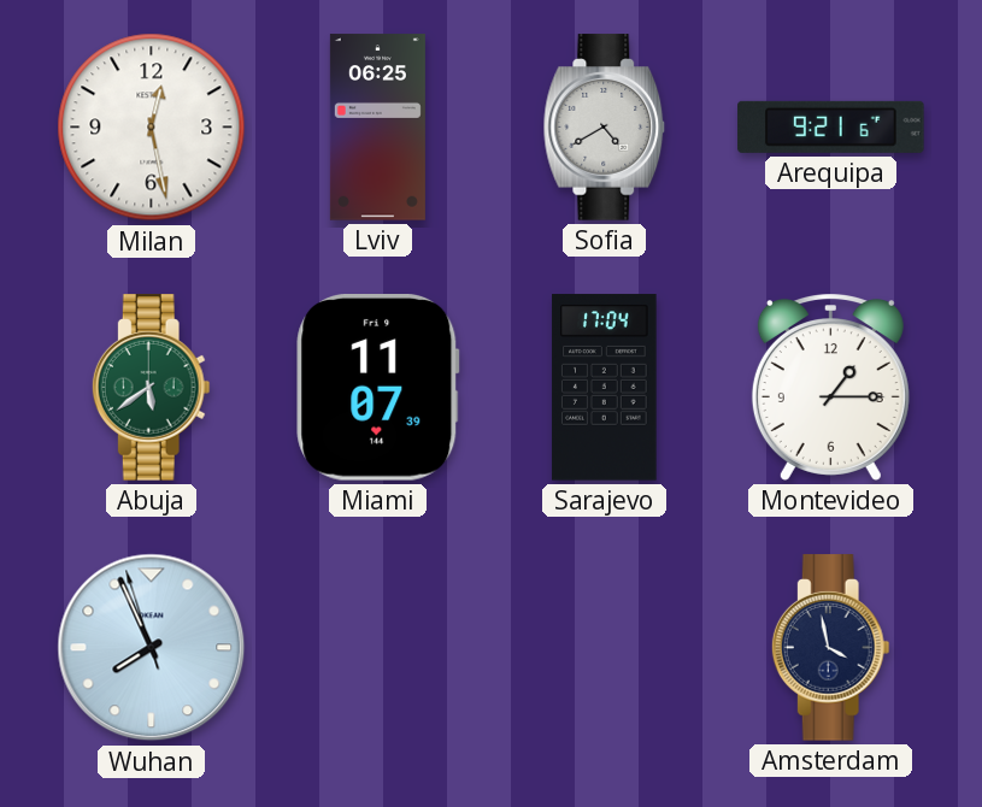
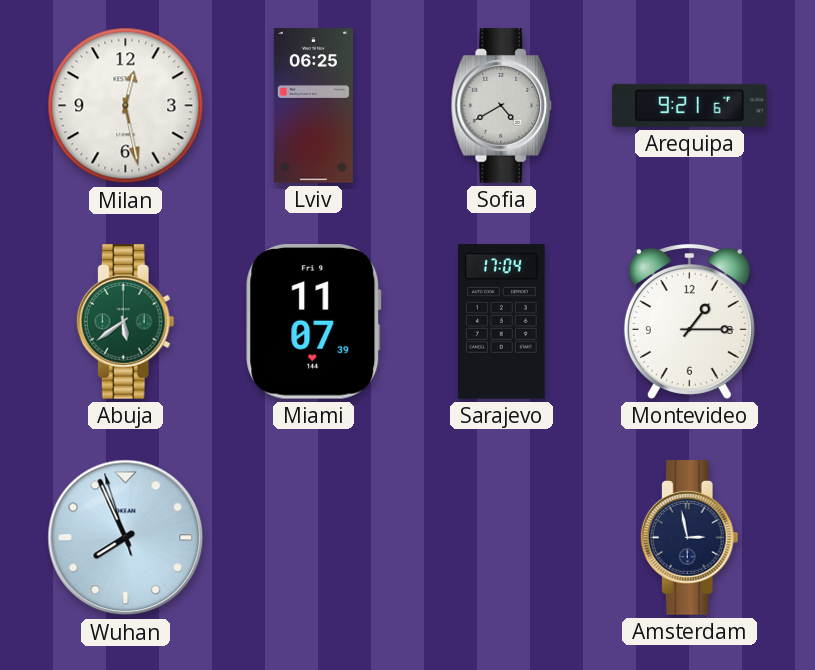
Amsterdam: 3:58 -> 2:58
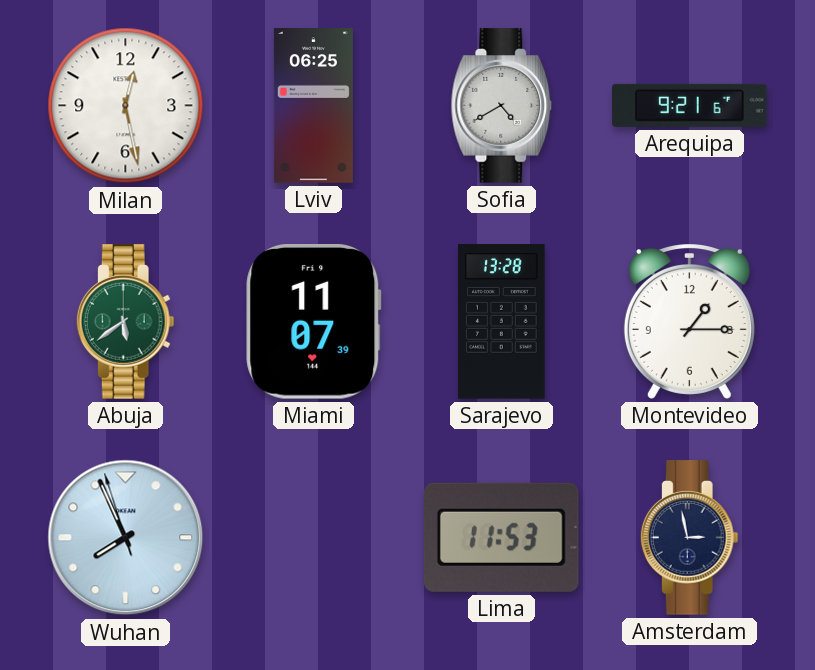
Sarajevo: 17:04 -> 13:28
Lima: none -> 11:53
